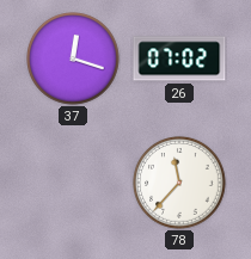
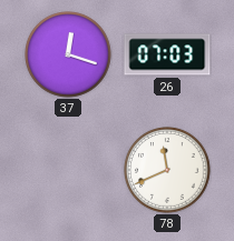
26: 07:02 -> 07:03
78: 11:37 -> 11:41
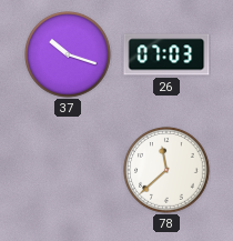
37: 12:18 -> 10:18
78: 11:41 -> 11:38
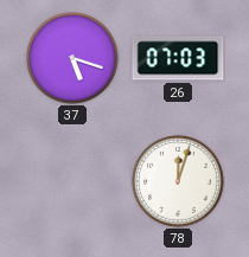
37: 10:18 -> 5:18
78: 11:38 -> 12:03
